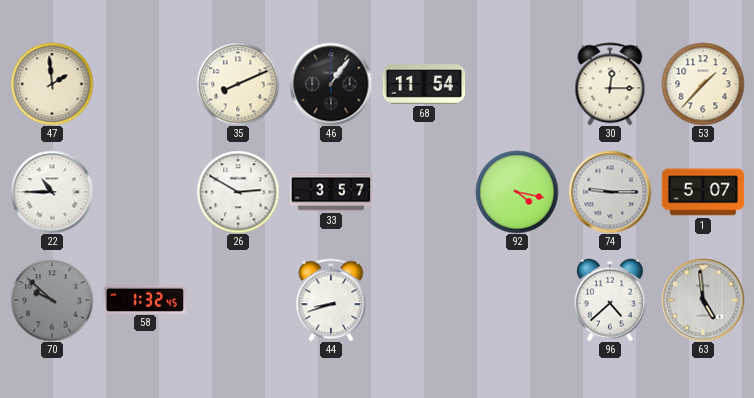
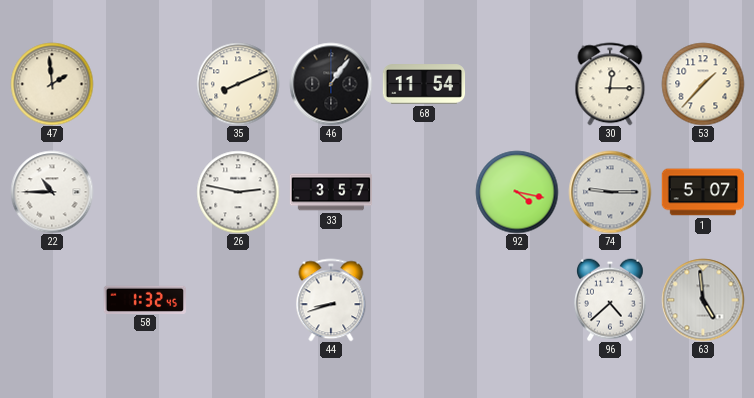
26: 2:50 -> 2:47
70: 9:52 -> none
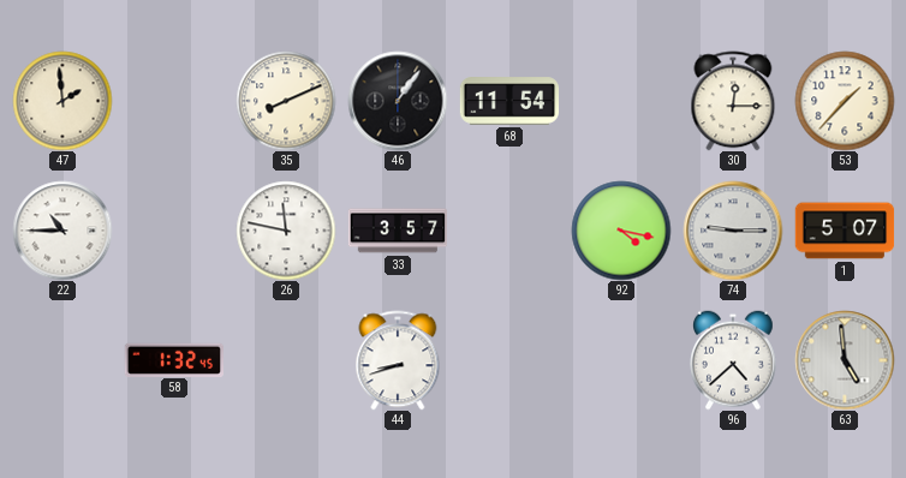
26: 2:47 -> 11:47
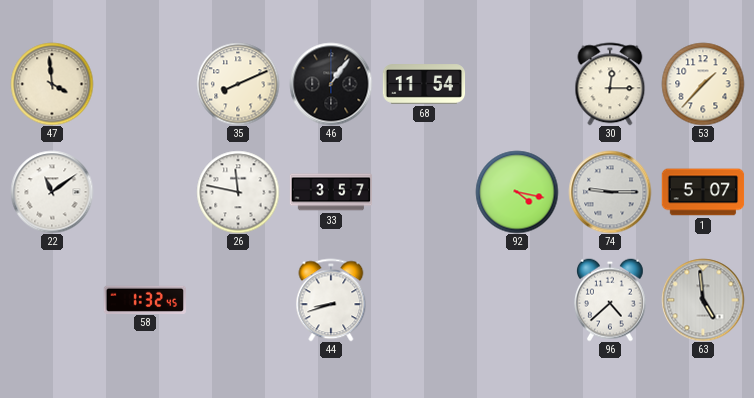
47: 1:59 -> 3:59
22: 10:45 -> 11:09
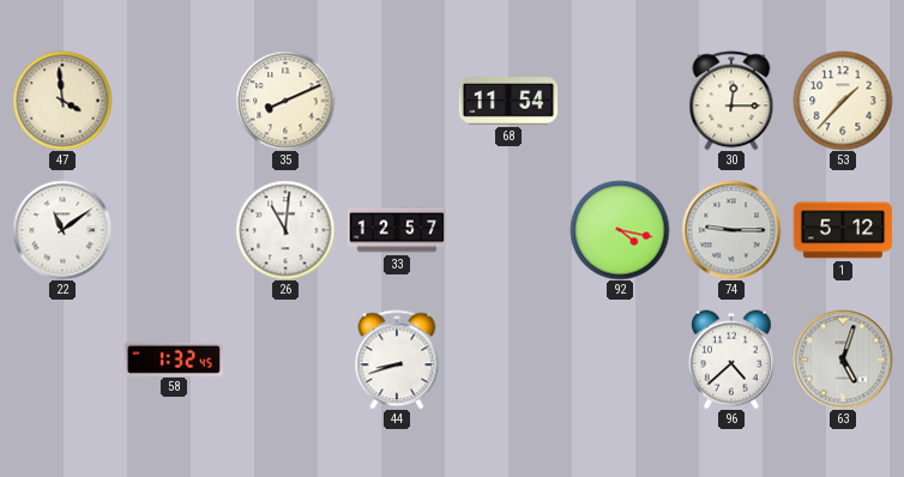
46: 1:06 -> none
26: 11:47 -> 11:01
33: 3:57 -> 12:57
1: 5:07 -> 5:12
63: 4:59 -> 5:03
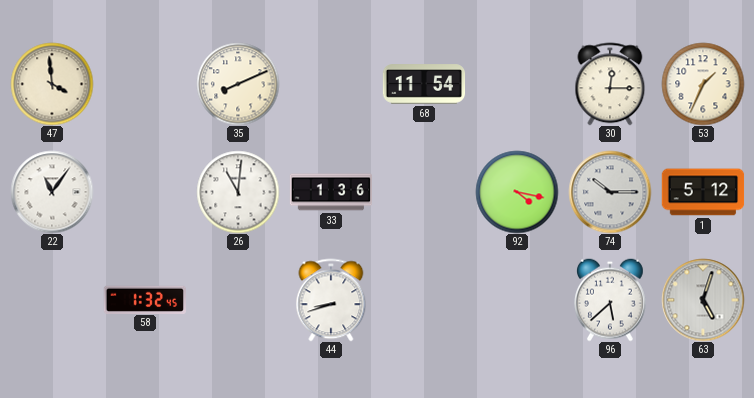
53: 1:37 -> 1:34
22: 11:09 -> 11:06
33: 12:57 -> 1:36
74: 9:15 -> 10:15
96: 4:38 -> 5:38
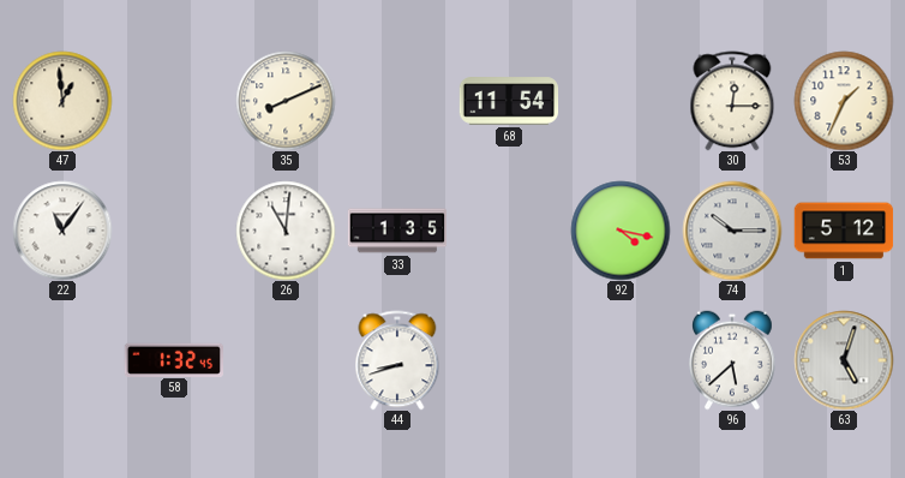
47: 3:59 -> 12:59
33: 1:36 -> 1:35
